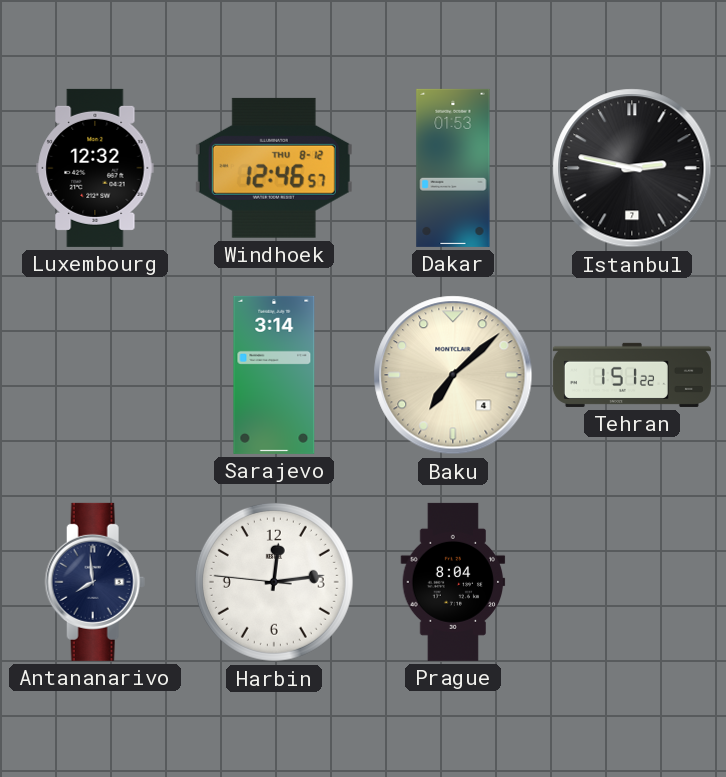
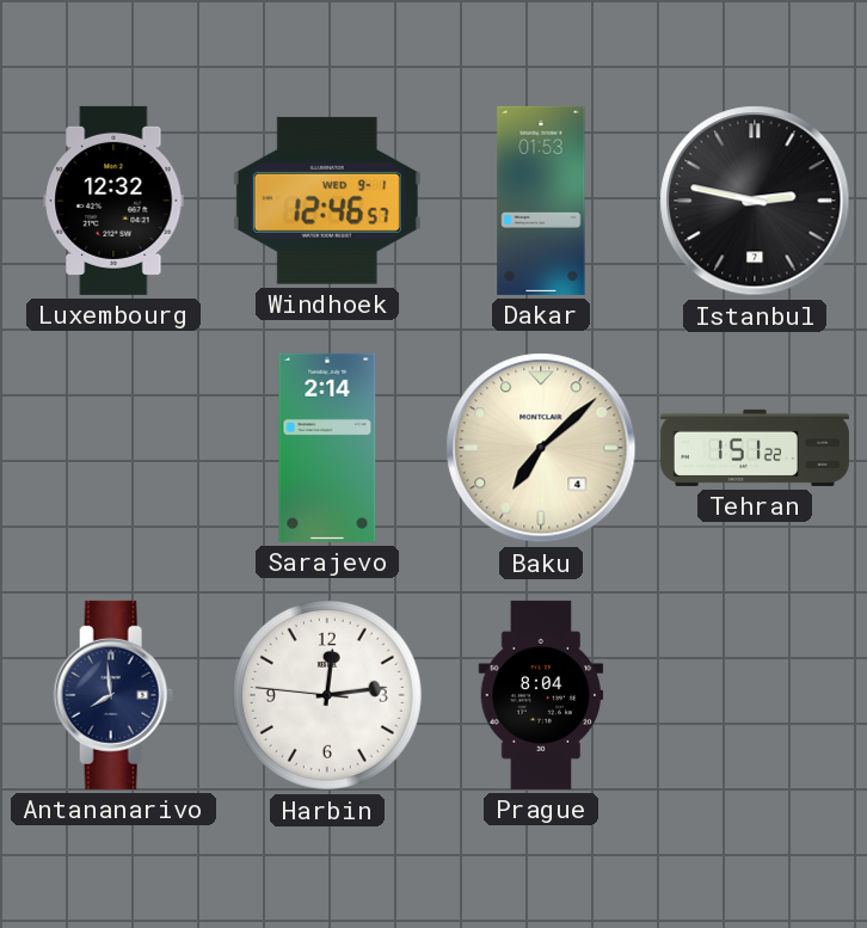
Windhoek date: THU 8-12 -> WED 9-1
Sarajevo: 3:14 -> 2:14
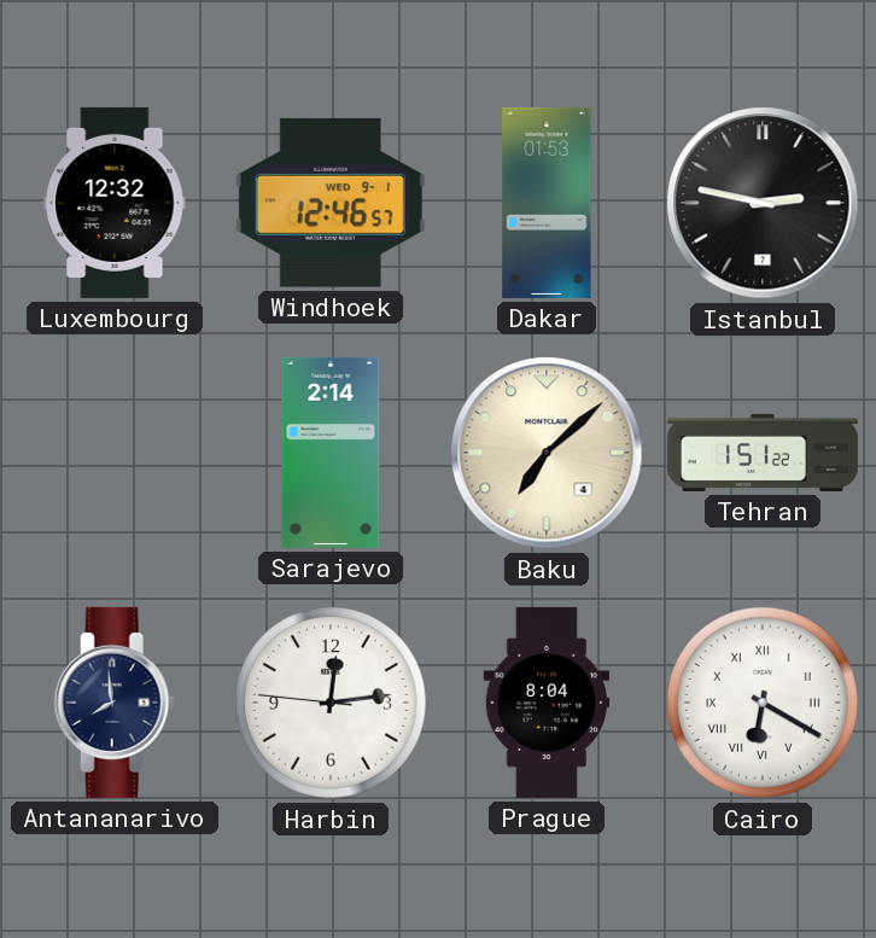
Cairo: none -> 6:20
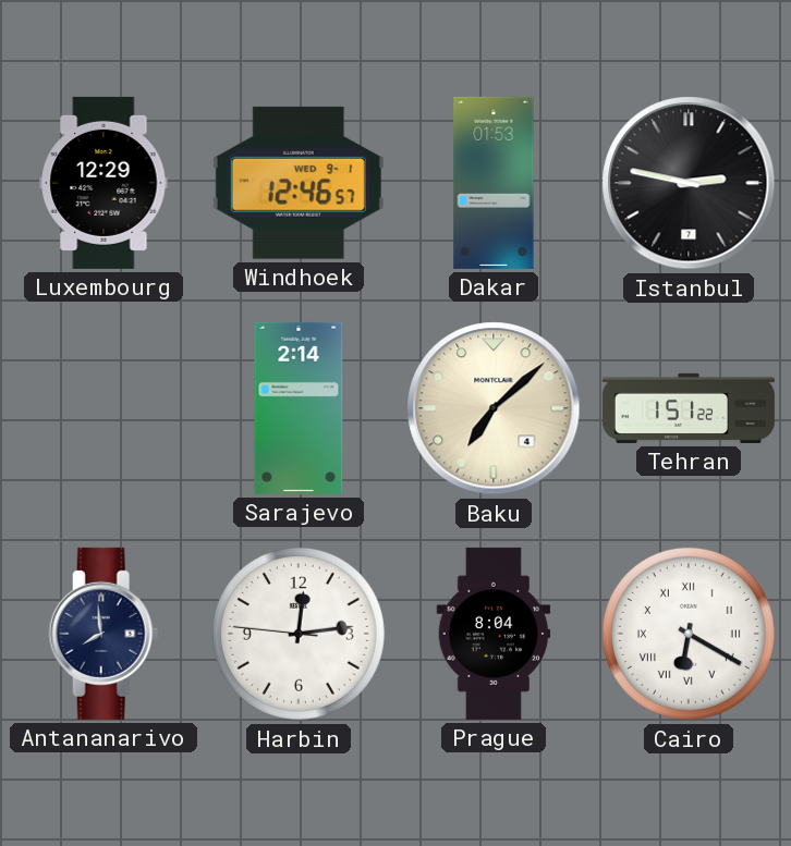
Luxembourg: 12:32 -> 12:29
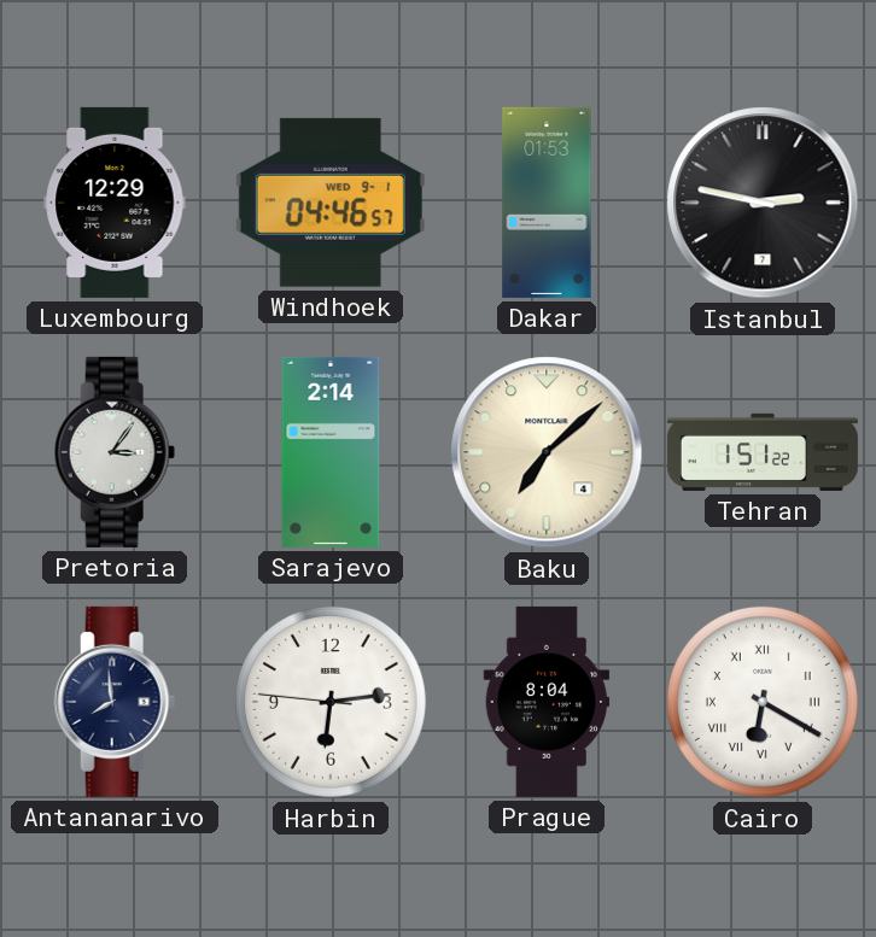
Windhoek: 12:46 -> 04:46
Pretoria: none -> 3:06
Harbin: 12:13 -> 6:13
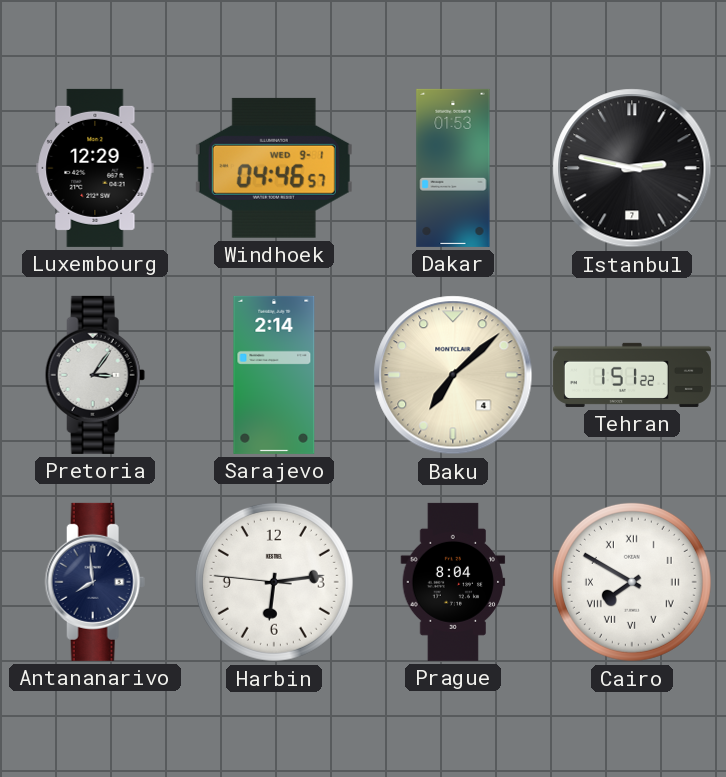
Cairo: 6:20 -> 7:50
